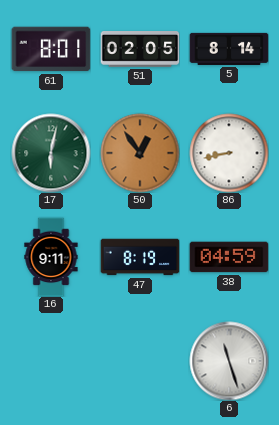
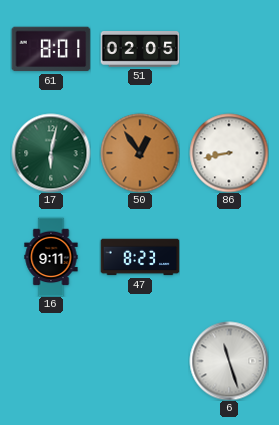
5: 8:14 -> none
47: 8:19 -> 8:23
38: 04:59 -> none
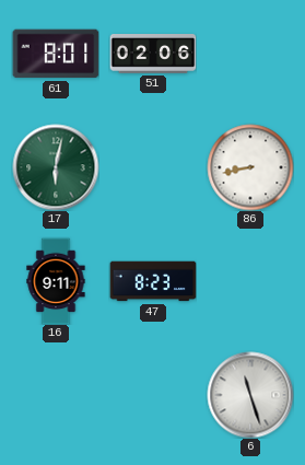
51: 02:05 -> 02:06
50: 12:54 -> none
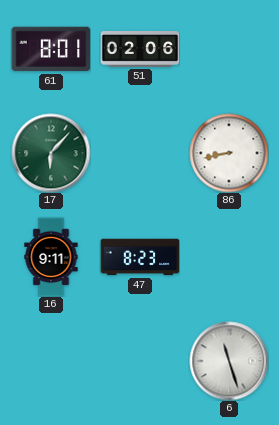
17: 6:02 -> 6:07
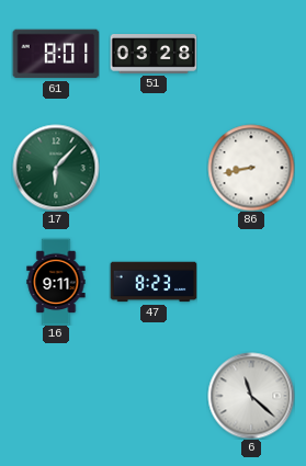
51: 02:06 -> 03:28
6: 11:27 -> 11:22
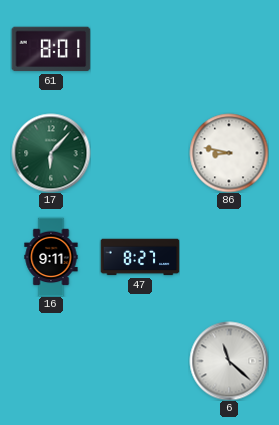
51: 03:28 -> none
86: 8:43 -> 8:47
47: 8:23 -> 8:27
